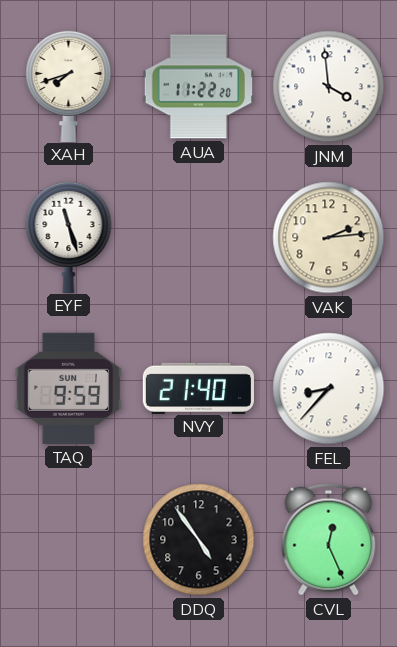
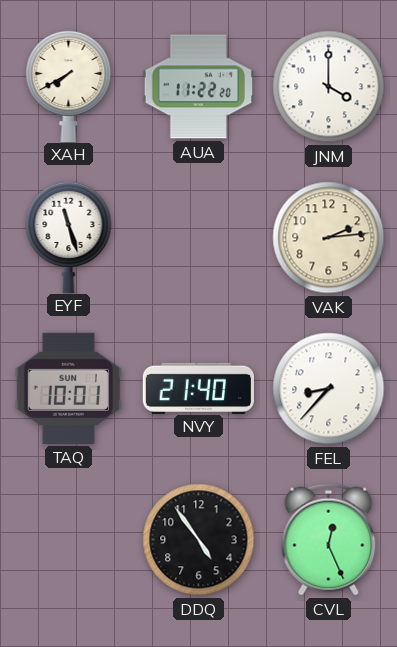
XAH: 7:42 -> 7:40
JNM: 3:59 -> 4:00
TAQ: 9:59 -> 10:01
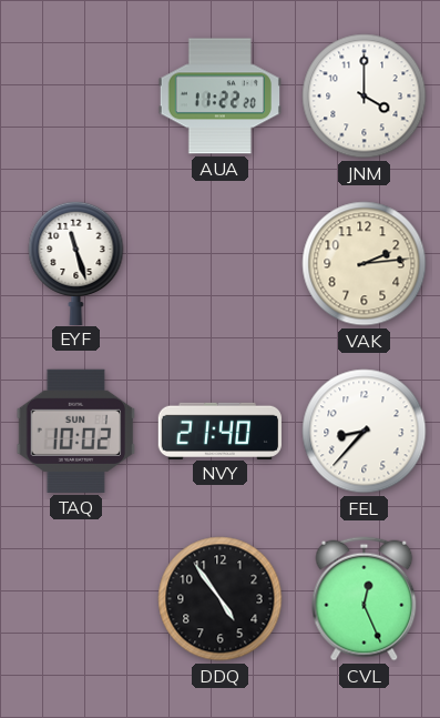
XAH: 7:40 -> none
TAQ: 10:01 -> 10:02
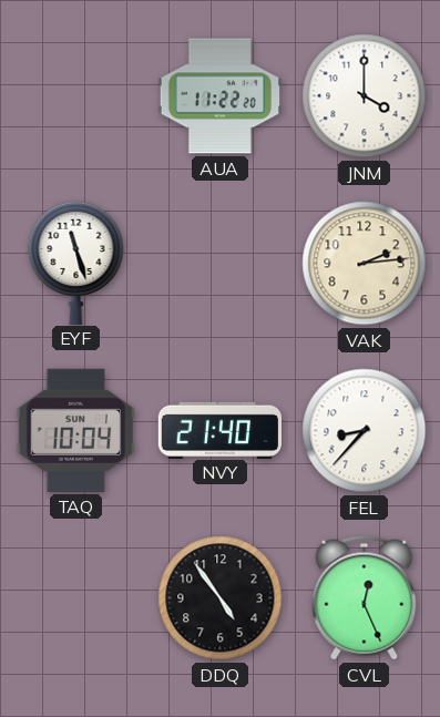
TAQ: 10:02 -> 10:04
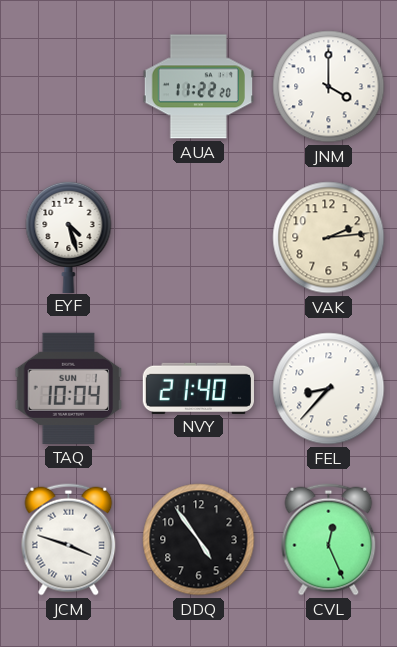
EYF: 11:27 -> 4:27
JCM: none -> 3:48
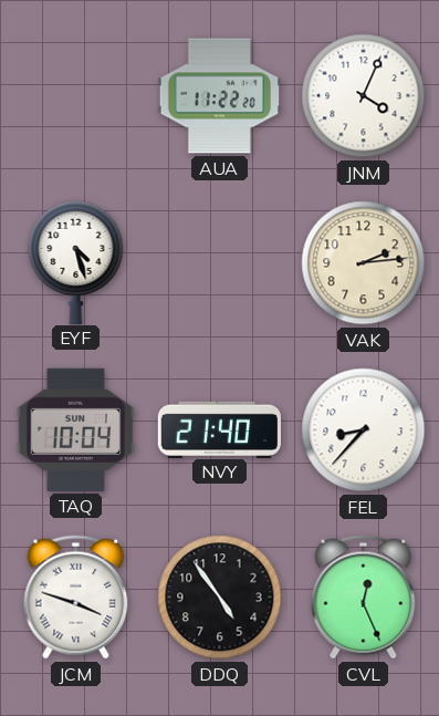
JNM: 4:00 -> 4:04
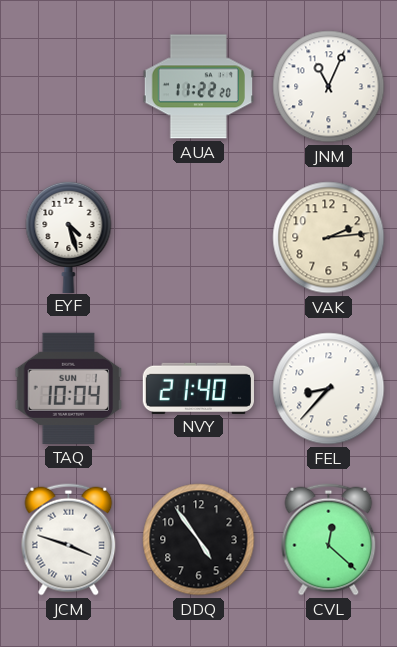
JNM: 4:04 -> 11:04
CVL: 12:26 -> 12:22
